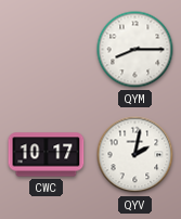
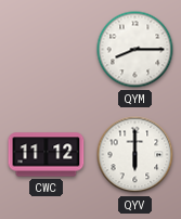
CWC: 10:17 -> 11:12
QYV: 2:02 -> 6:00
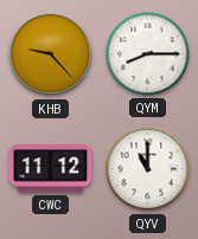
KHB: none -> 9:23
QYV: 6:00 -> 11:00
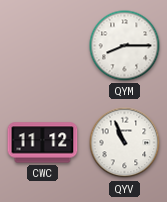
KHB: 9:23 -> none
QYV: 11:00 -> 10:56
